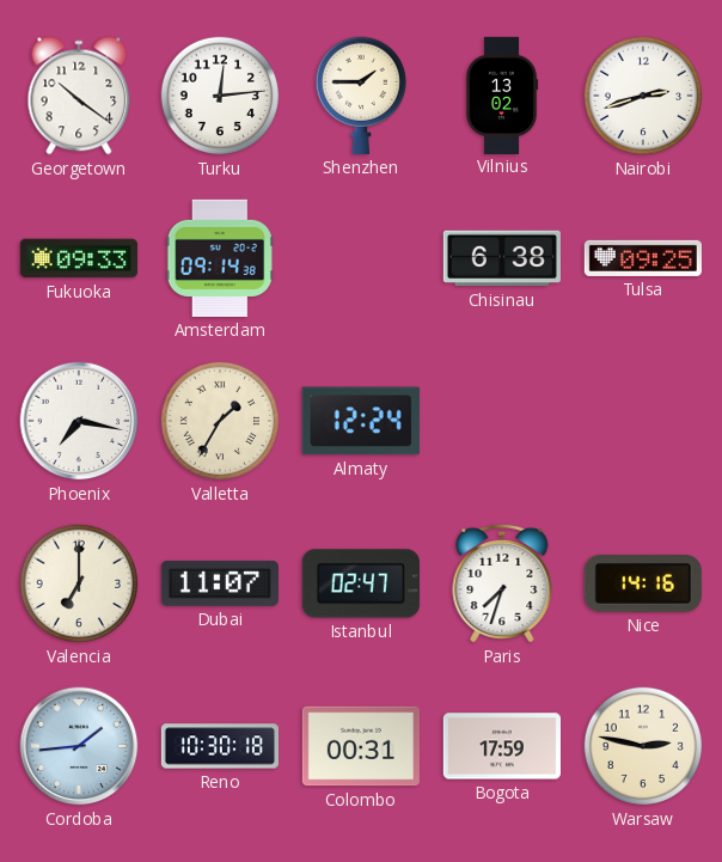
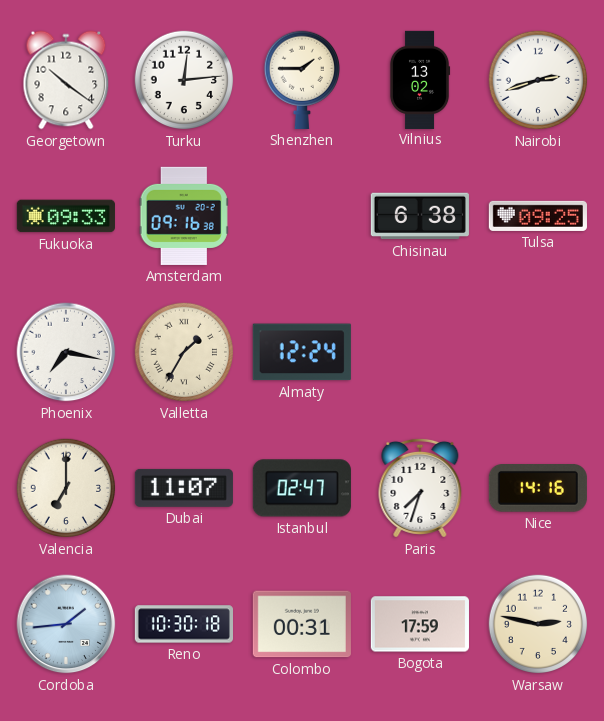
Amsterdam: 09:14 -> 09:16
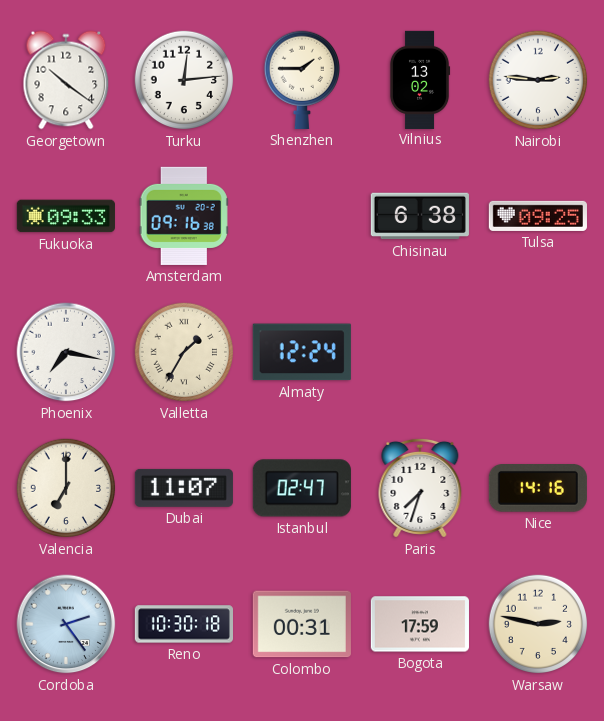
Nairobi: 2:42 -> 2:46
Cordoba: 1:44 -> 2:24
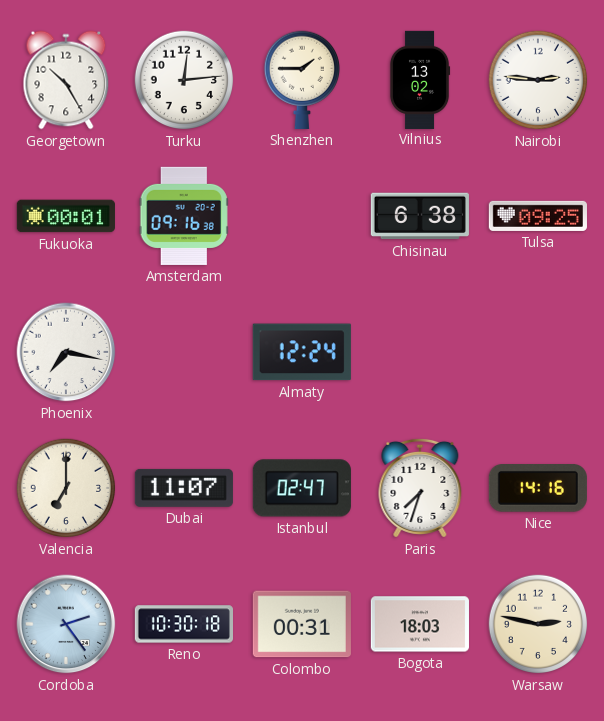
Georgetown: 10:21 -> 10:25
Fukuoka: 09:33 -> 00:01
Valletta: 1:35 -> none
Bogota: 17:59 -> 18:03
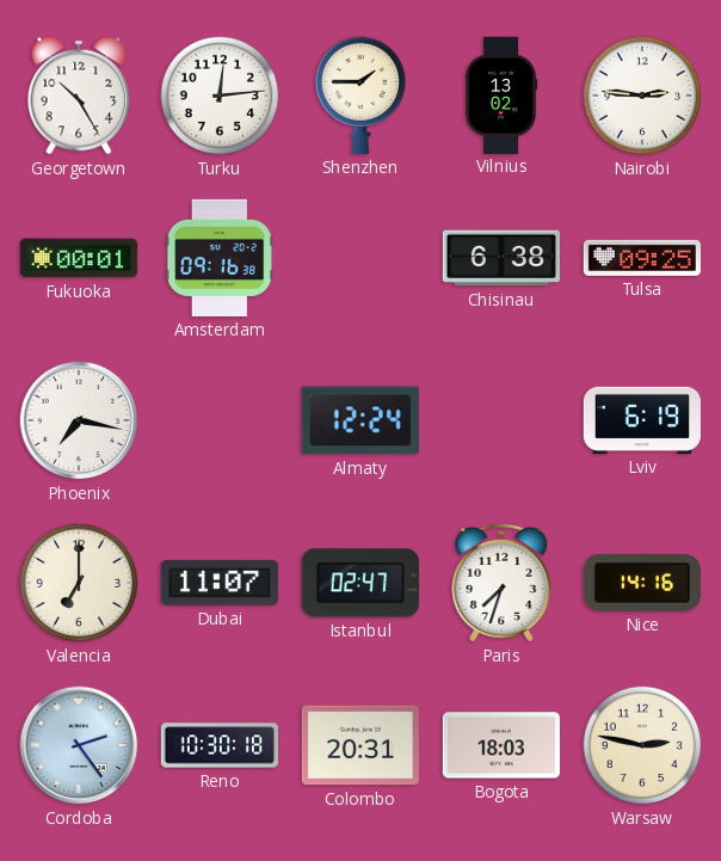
Lviv: none -> 6:19
Colombo: 00:31 -> 20:31
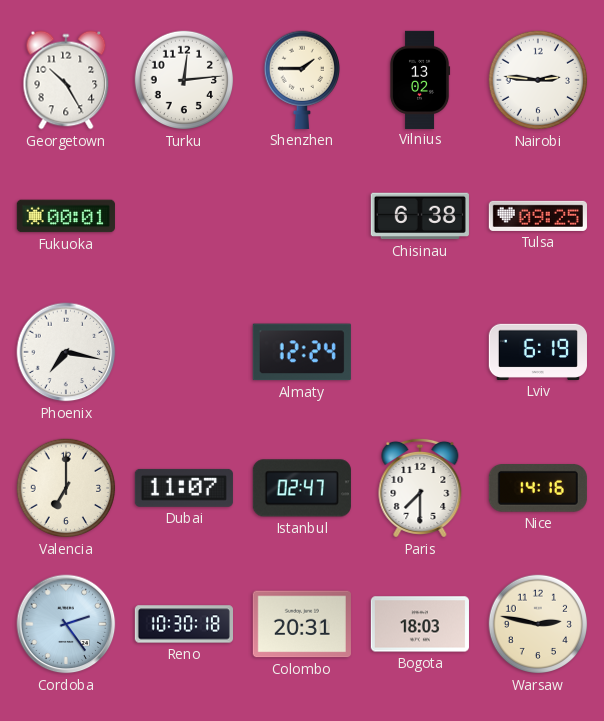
Amsterdam: 09:16 -> none
Paris: 7:33 -> 7:30
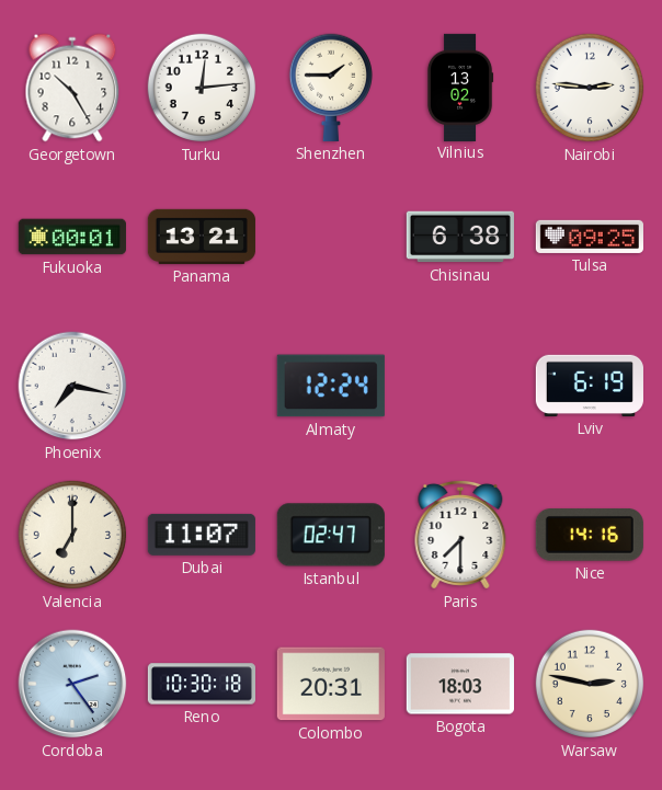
Panama: none -> 13:21
